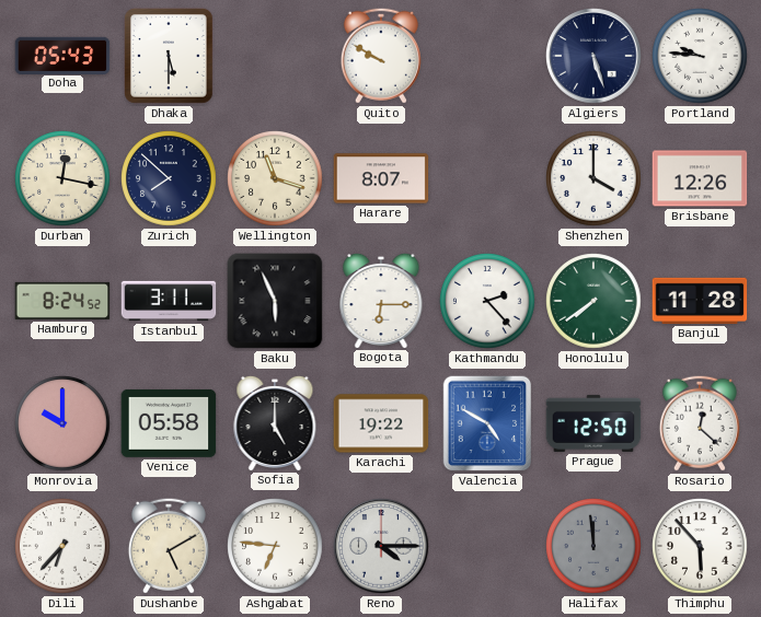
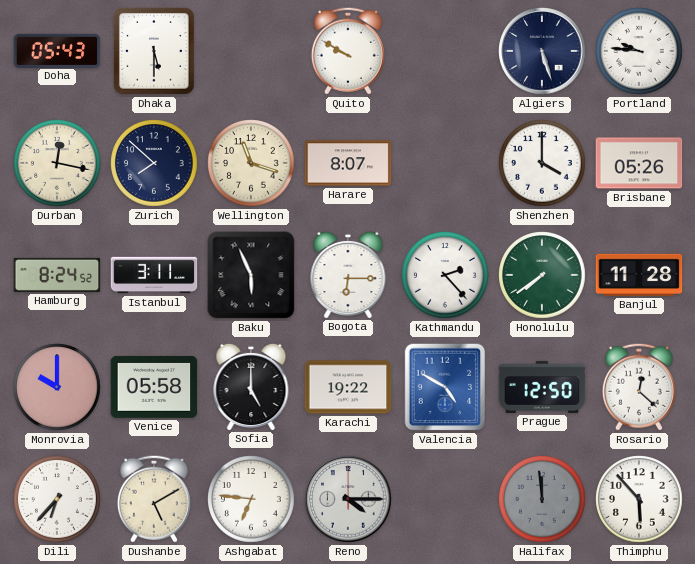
Brisbane: 12:26 -> 05:26
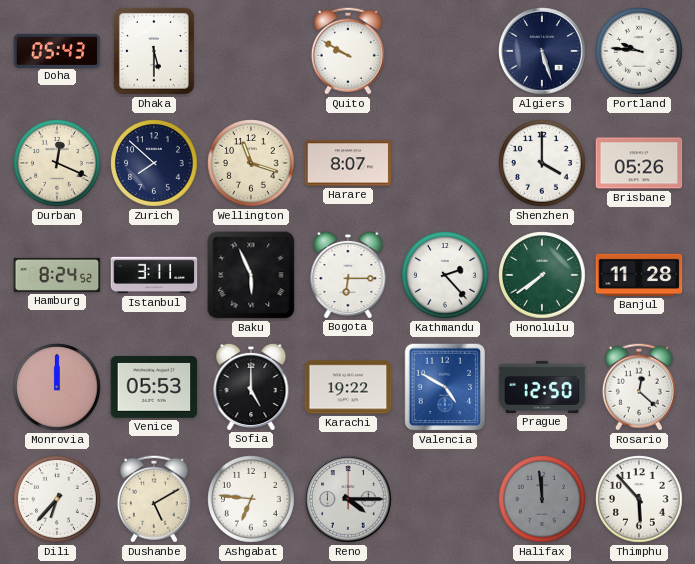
Durban: 12:17 -> 12:19
Monrovia: 10:00 -> 12:00
Venice: 05:58 -> 05:53
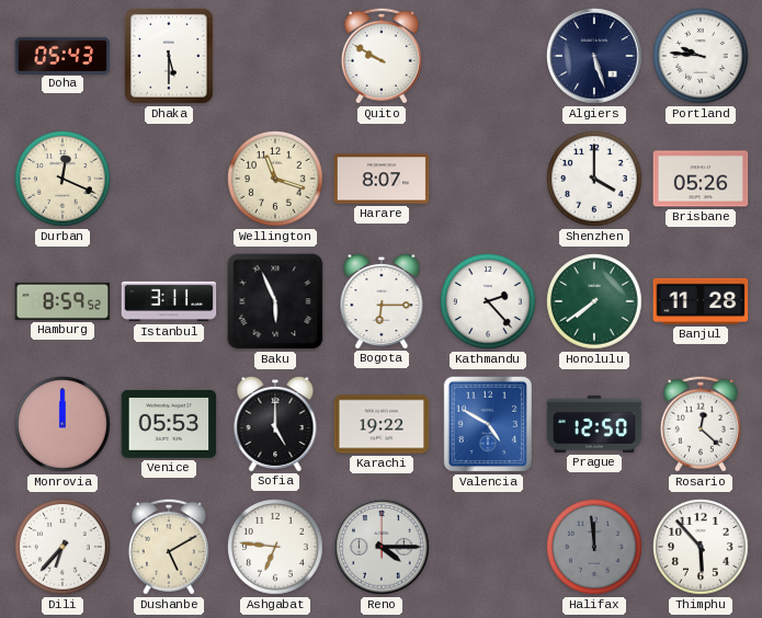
Zurich: 7:52 -> none
Hamburg: 8:24 -> 8:59
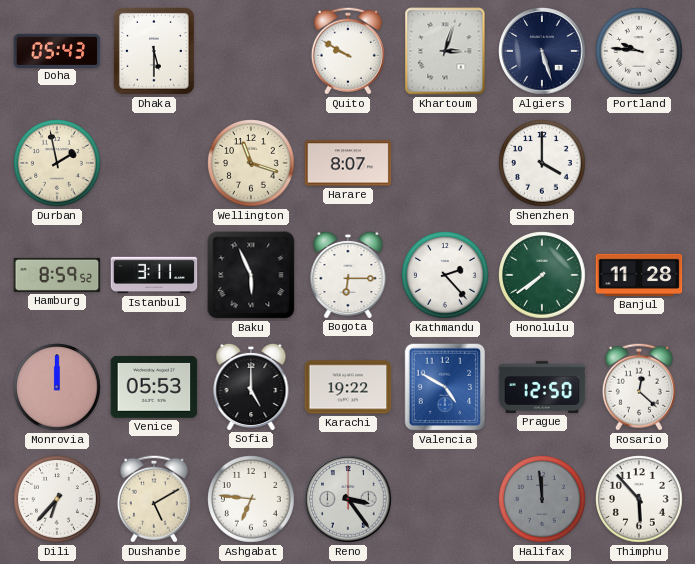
Khartoum: none -> 3:03
Durban: 12:19 -> 1:58
Brisbane: 05:26 -> none
Reno: 4:15 -> 3:24
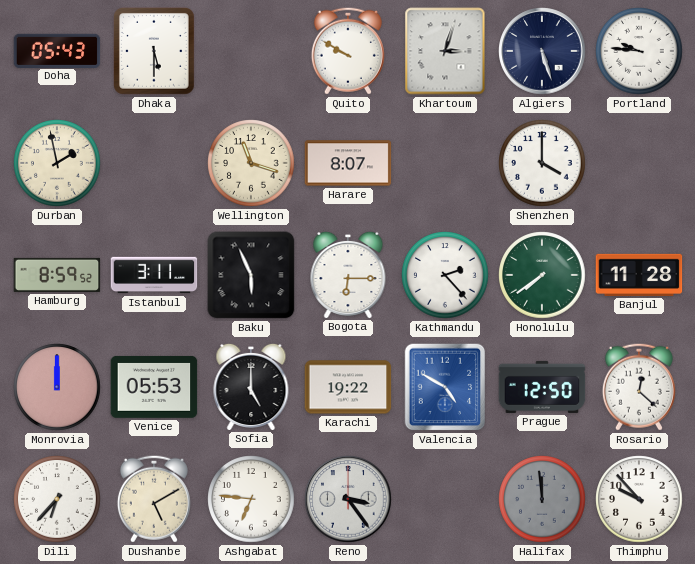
Thimphu: 5:53 -> 9:53
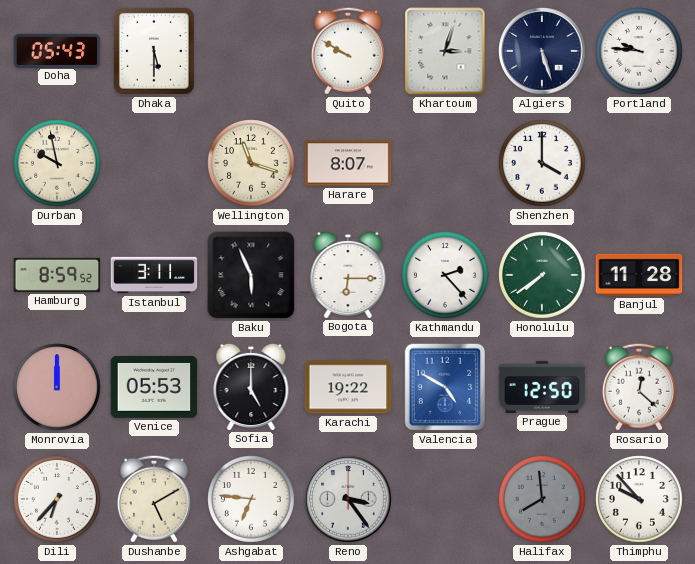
Durban: 1:58 -> 9:58
Halifax: 11:59 -> 7:59
